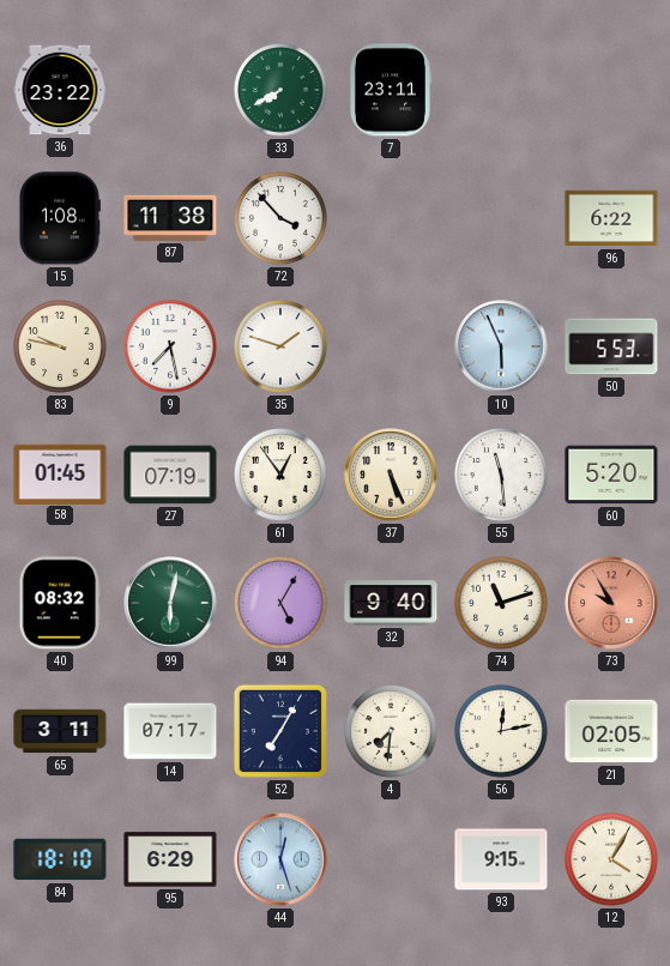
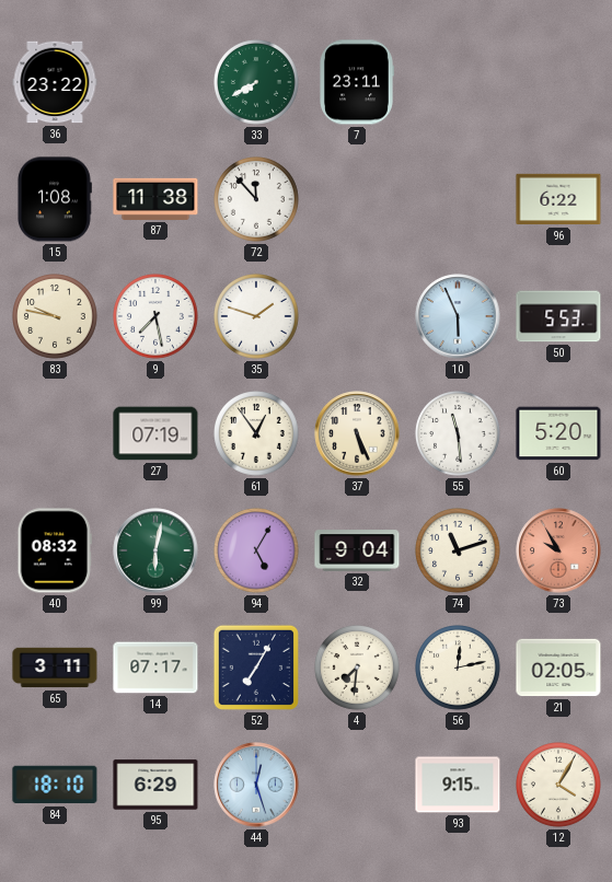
72: 3:53 -> 11:53
58: 01:45 -> none
32: 9:40 -> 9:04
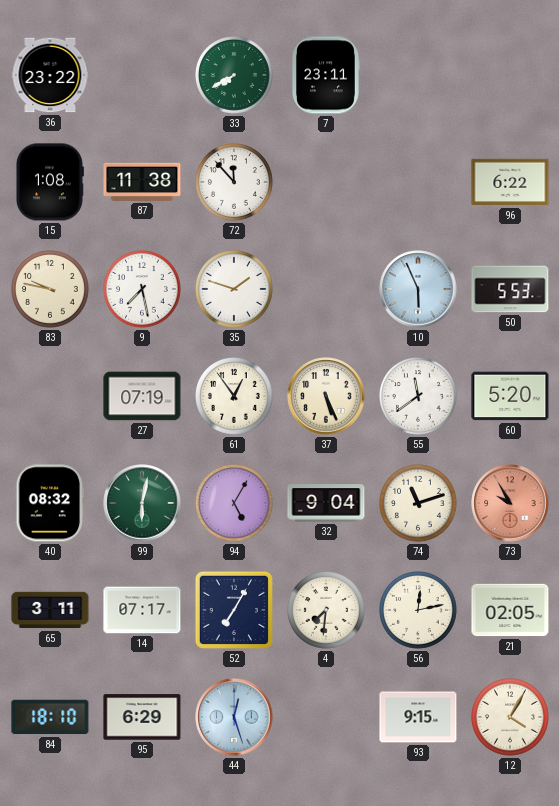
55: 11:29 -> 11:39
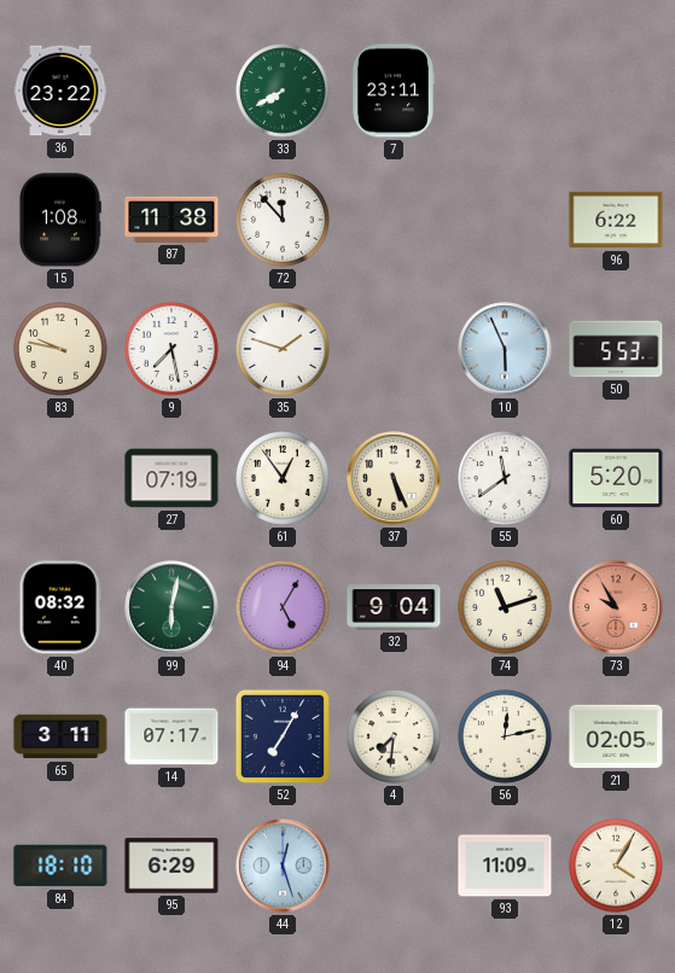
93: 9:15 -> 11:09
